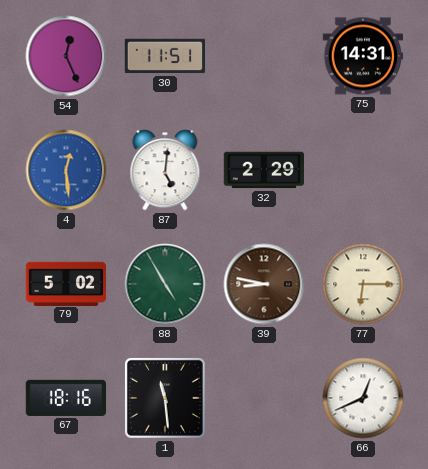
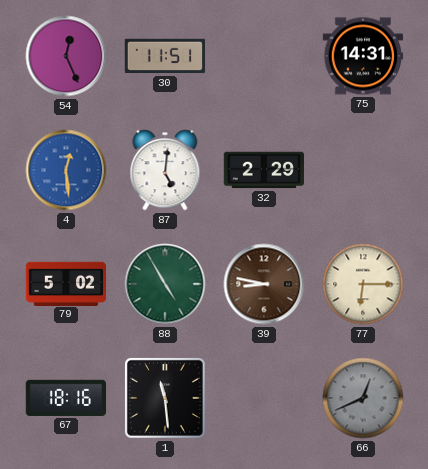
66 dial: white -> grey
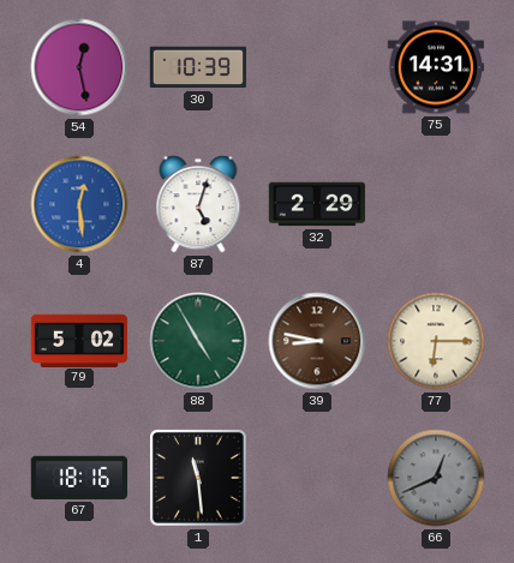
54: 12:26 -> 12:28
30: 11:51 -> 10:39
87: 5:01 -> 5:03
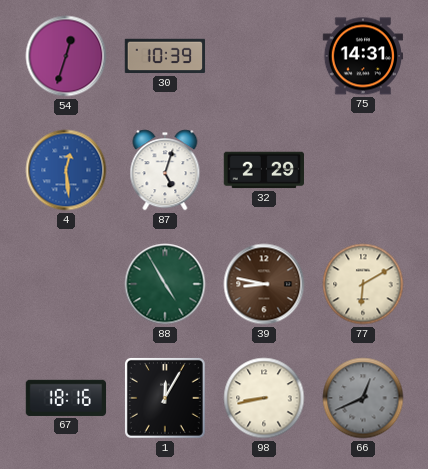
54: 12:28 -> 12:33
79: 5:02 -> none
77: 6:15 -> 6:10
1: 11:29 -> 12:05
98: none -> 8:43
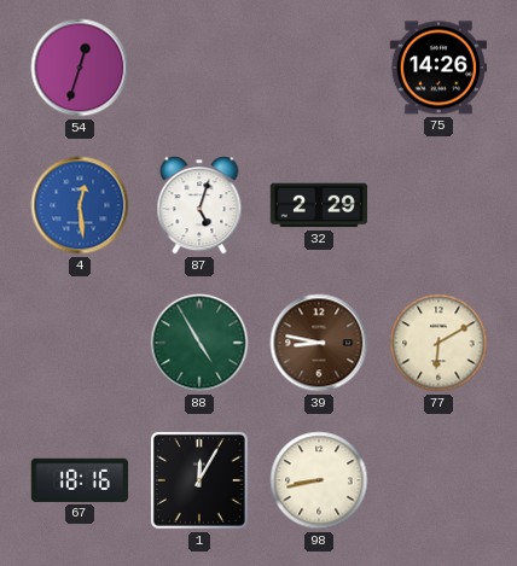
30: 10:39 -> none
75: 14:31 -> 14:26
66: 12:41 -> none
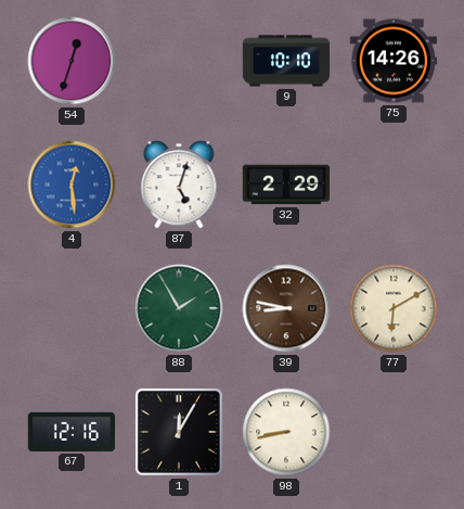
9: none -> 10:10
88: 4:55 -> 1:55
67: 18:16 -> 12:16
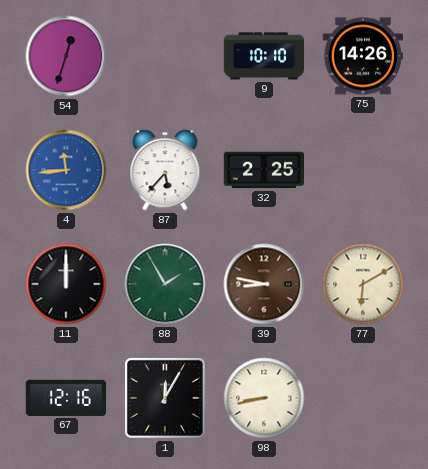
4: 12:29 -> 11:44
87: 5:03 -> 5:37
32: 2:29 -> 2:25
11: none -> 12:00
